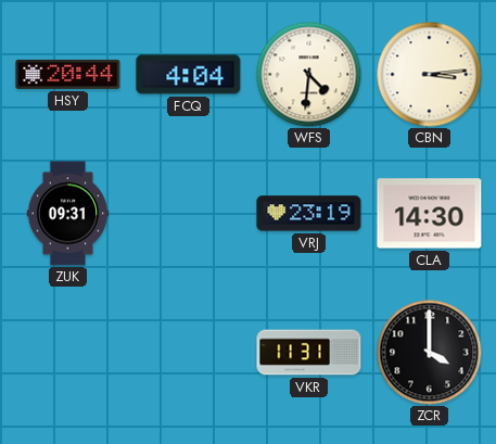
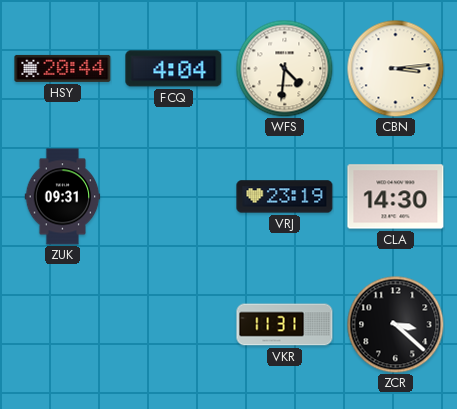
ZCR: 4:00 -> 3:22
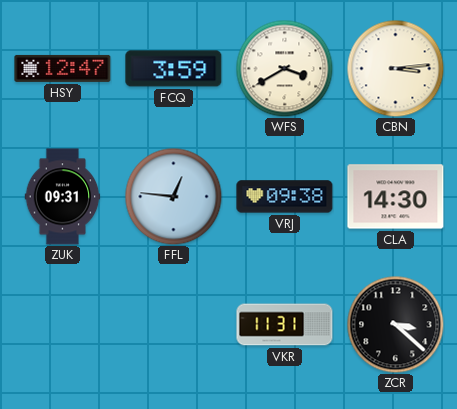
HSY: 20:44 -> 12:47
FCQ: 4:04 -> 3:59
WFS: 4:31 -> 3:40
FFL: none -> 12:46
VRJ: 23:19 -> 09:38
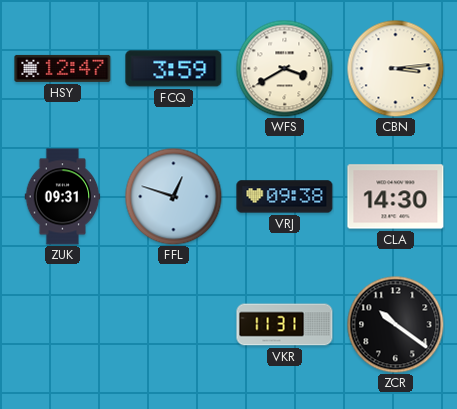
FFL: 12:46 -> 12:48
ZCR: 3:22 -> 10:21
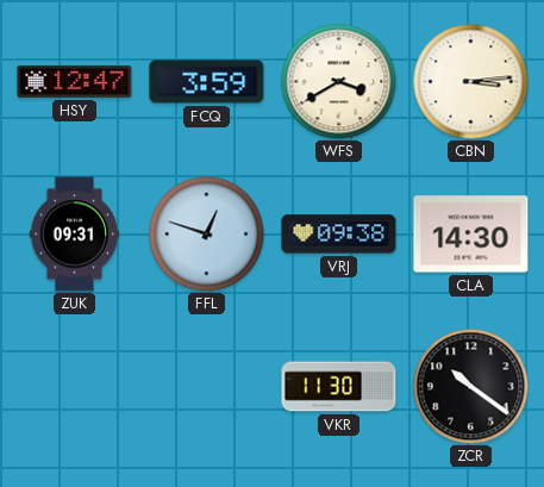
VKR: 11:31 -> 11:30
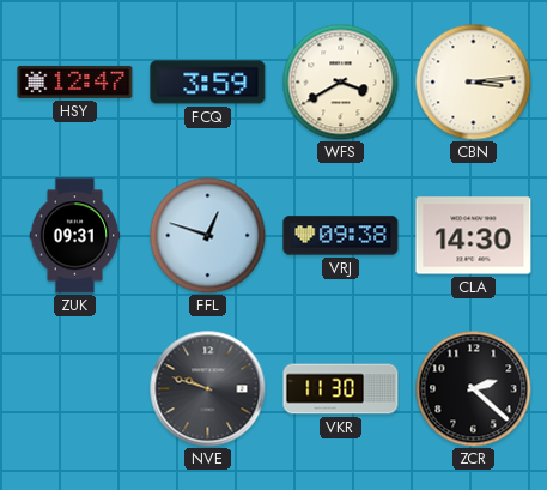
NVE: none -> 9:48
ZCR: 10:21 -> 2:22
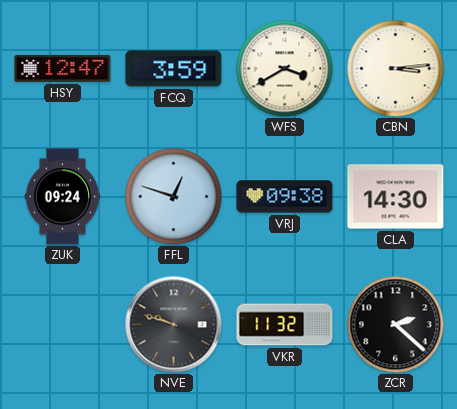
ZUK: 09:31 -> 09:24
VKR: 11:30 -> 11:32
